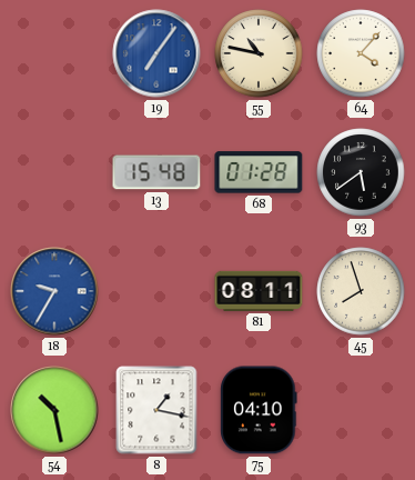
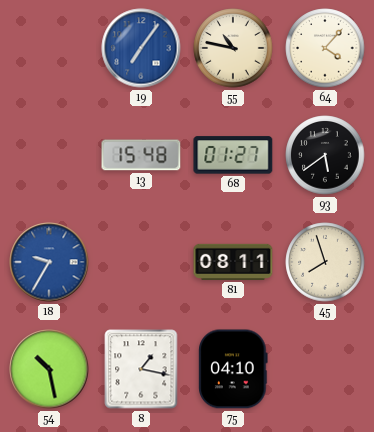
68: 01:28 -> 01:27
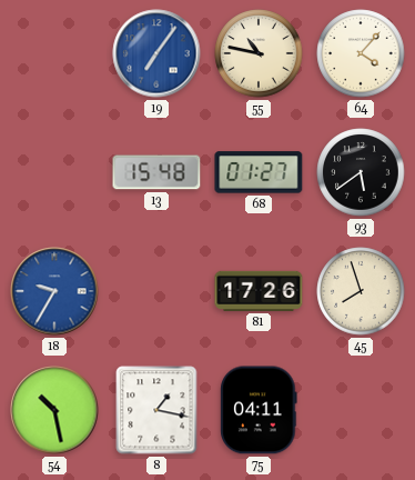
81: 08:11 -> 17:26
75: 04:10 -> 04:11
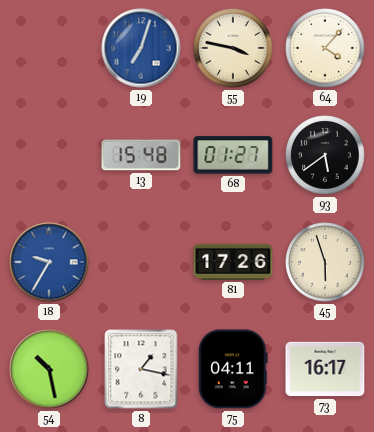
19: 7:06 -> 7:03
55: 10:47 -> 3:47
45: 7:57 -> 5:57
73: none -> 16:17
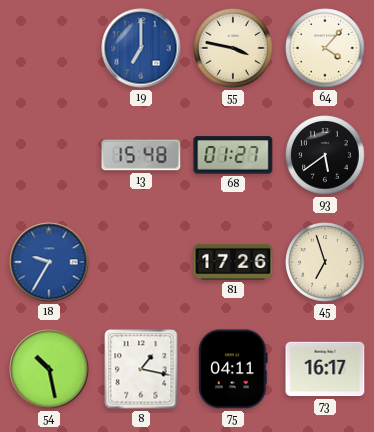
19: 7:03 -> 7:00
45: 5:57 -> 6:57
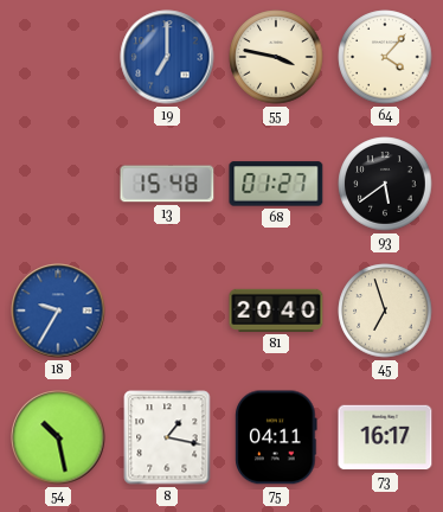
81: 17:26 -> 20:40
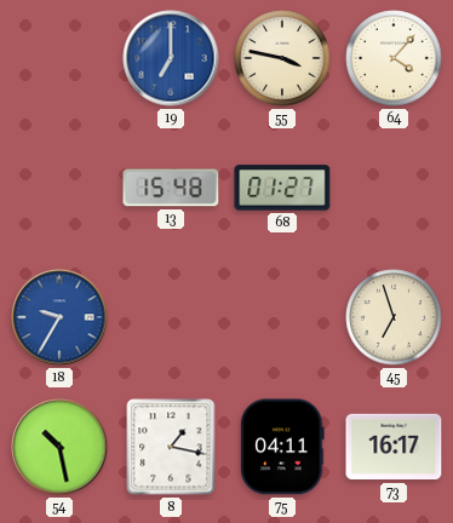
93: 5:39 -> none
81: 20:40 -> none
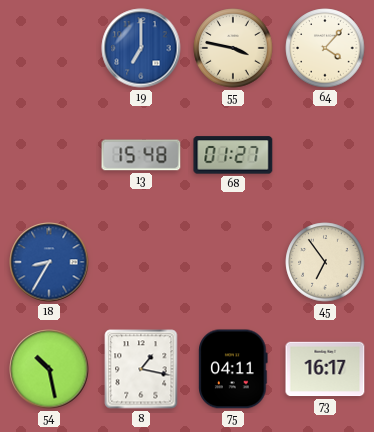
18: 9:35 -> 8:35
45: 6:57 -> 6:54
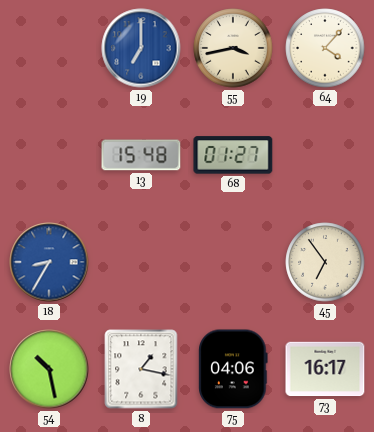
55: 3:47 -> 3:43
75: 04:11 -> 04:06
